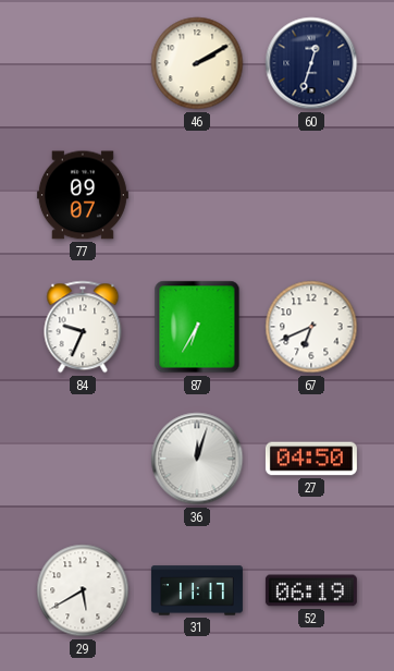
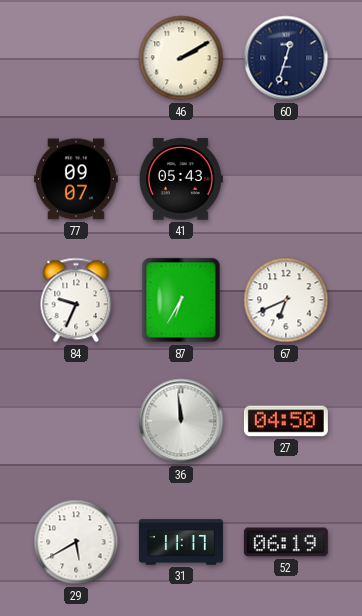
41: none -> 05:43
36: 12:03 -> 11:59
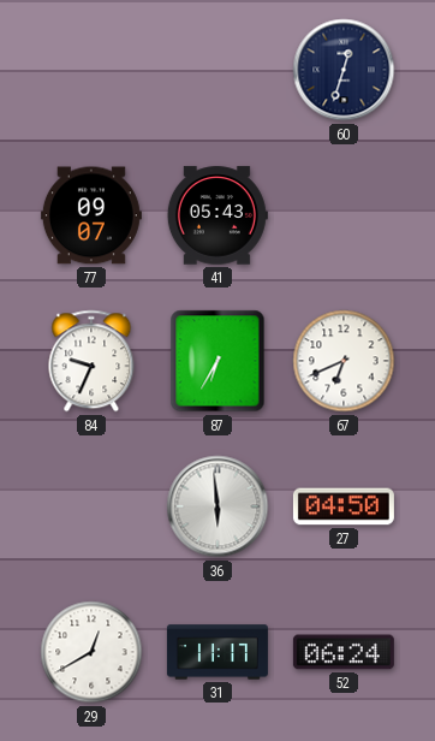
46: 2:10 -> none
36: 11:59 -> 5:59
29: 5:40 -> 12:40
52: 06:19 -> 06:24
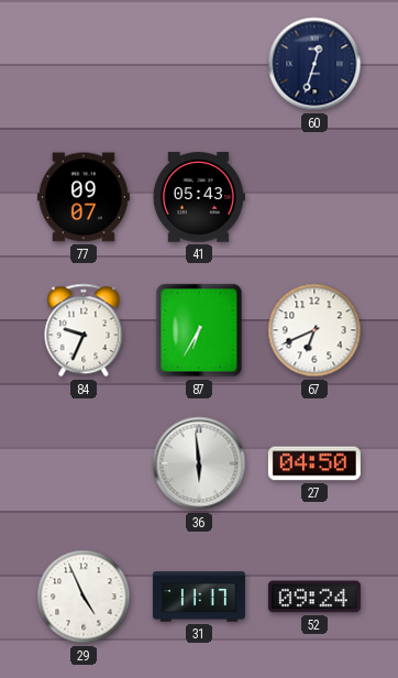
29: 12:40 -> 4:56
52: 06:24 -> 09:24
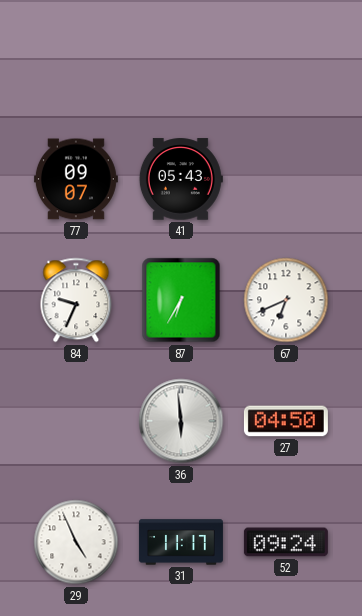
60: 12:33 -> none
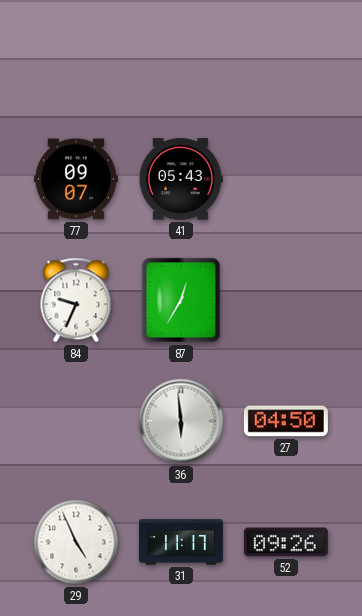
87: 6:35 -> 12:35
67: 6:41 -> none
52: 09:24 -> 09:26
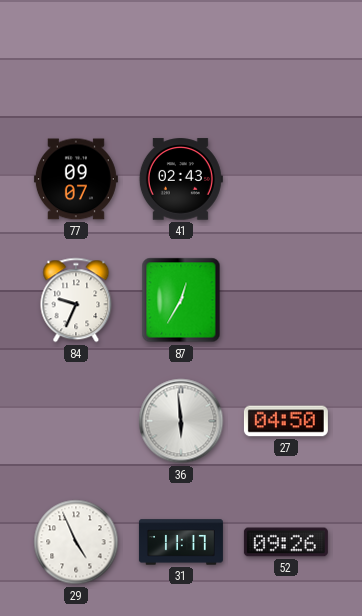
41: 05:43 -> 02:43
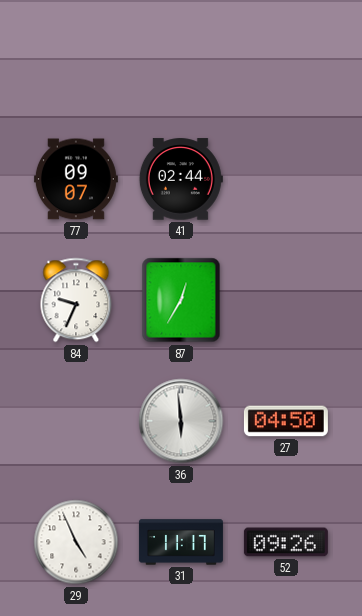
41: 02:43 -> 02:44
